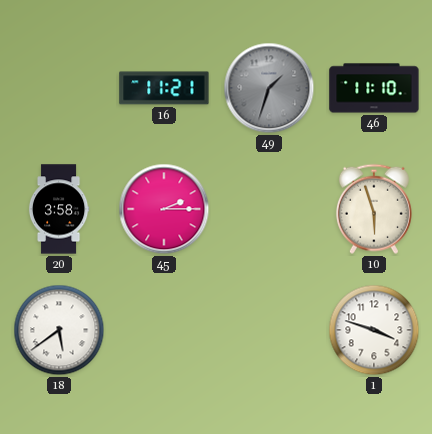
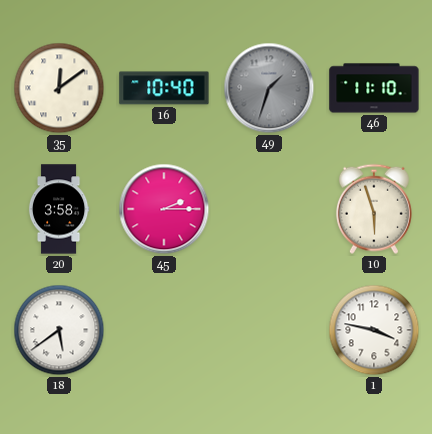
35: none -> 12:09
16: 11:21 -> 10:40
1: 3:48 -> 3:47
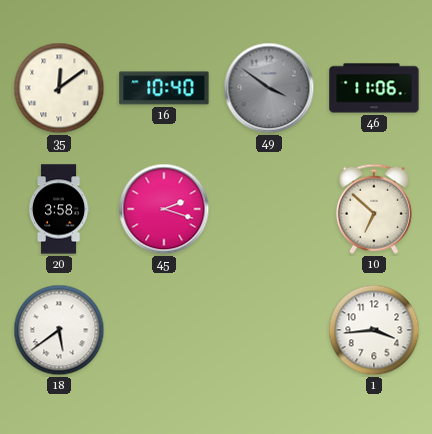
49: 1:33 -> 3:51
46: 11:10 -> 11:06
45: 2:15 -> 2:18
10: 5:57 -> 6:52
1: 3:47 -> 3:44
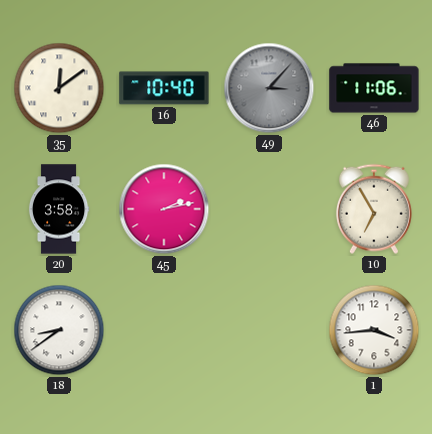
49: 3:51 -> 3:07
45: 2:18 -> 2:13
10: 6:52 -> 6:55
18: 5:39 -> 8:39
